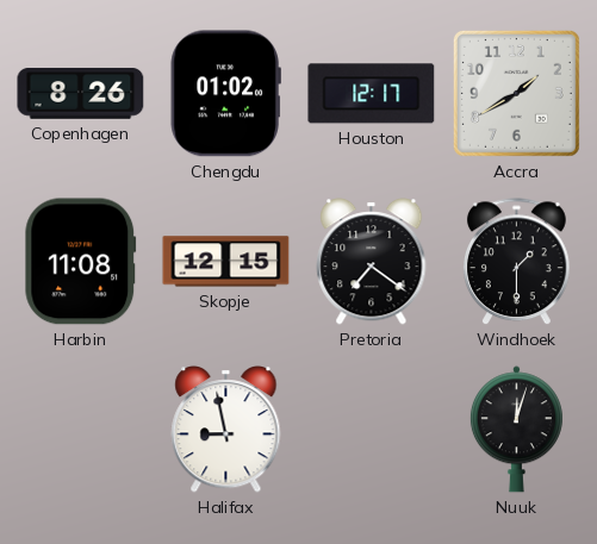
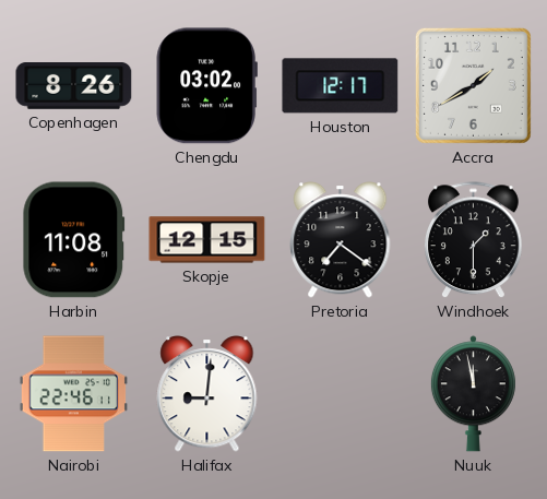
Chengdu: 01:02 -> 03:02
Nairobi: none -> 22:46
Halifax: 8:58 -> 9:01
Nuuk: 12:03 -> 11:58
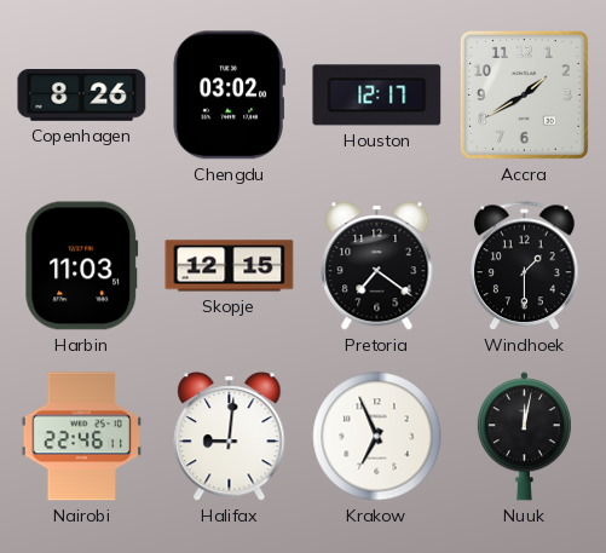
Harbin: 11:08 -> 11:03
Krakow: none -> 6:56
Nuuk: 11:58 -> 12:02
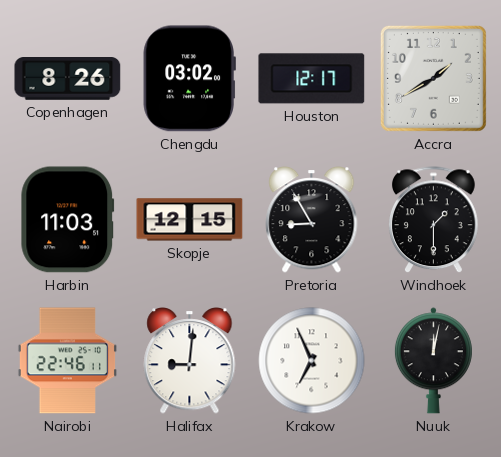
Pretoria: 7:21 -> 8:55
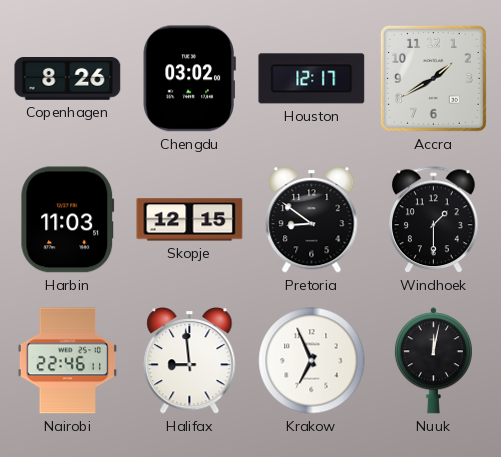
Pretoria: 8:55 -> 8:51
Halifax: 9:01 -> 8:59
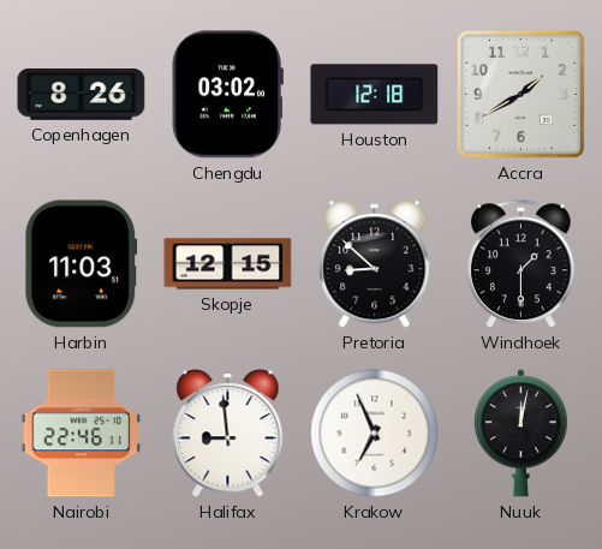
Houston: 12:17 -> 12:18
Pretoria: 8:51 -> 8:52
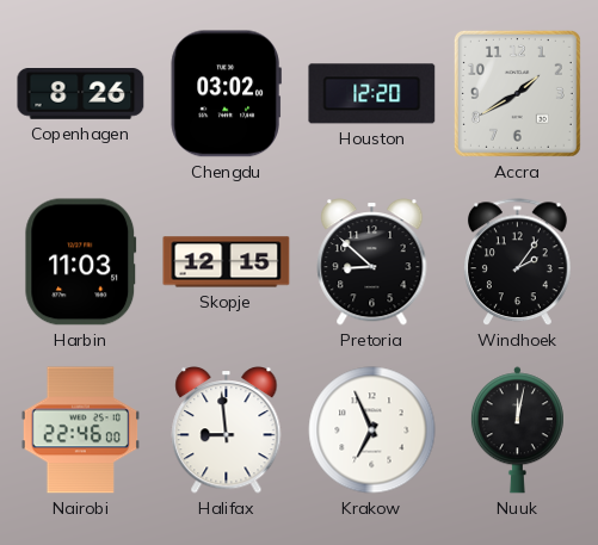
Houston: 12:18 -> 12:20
Windhoek: 1:30 -> 2:06
Nairobi: 22:46:11 -> 22:46:00
